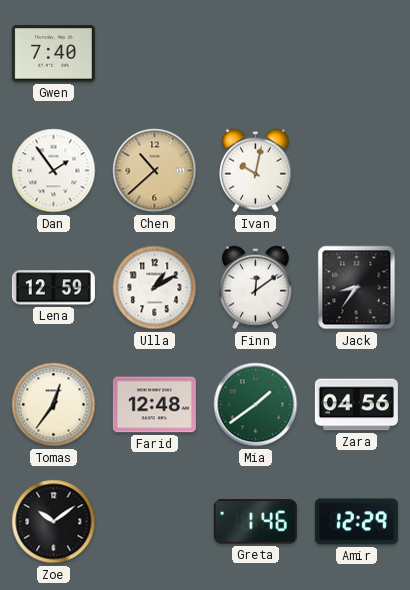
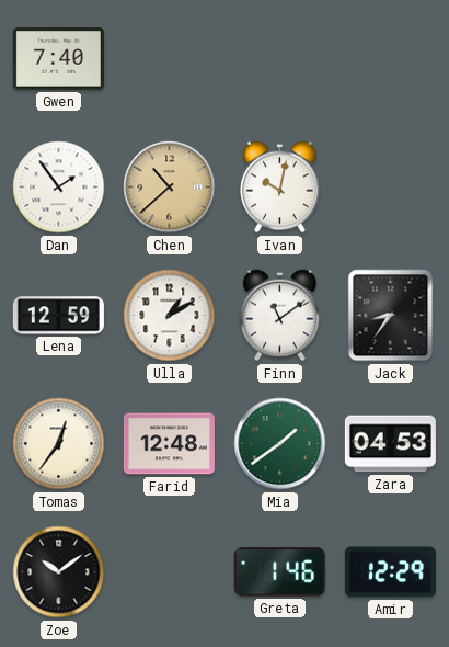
Finn: 12:09 -> 11:09
Zara: 04:56 -> 04:53
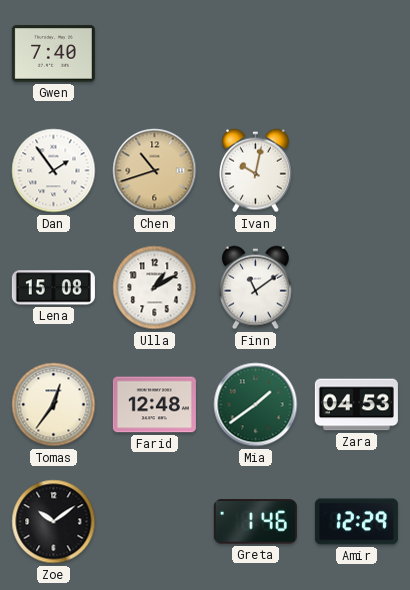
Chen: 10:38 -> 10:42
Lena: 12:59 -> 15:08
Jack: 8:36 -> none
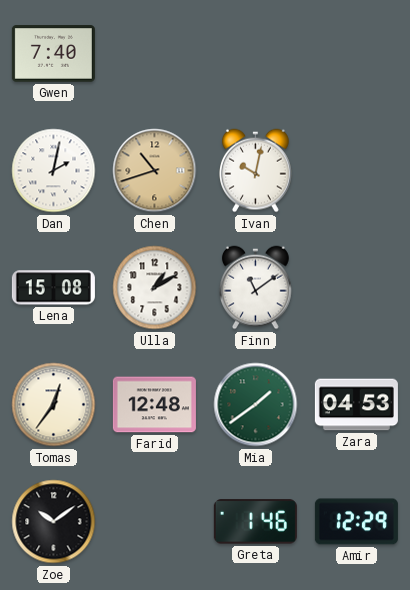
Dan: 1:54 -> 2:02
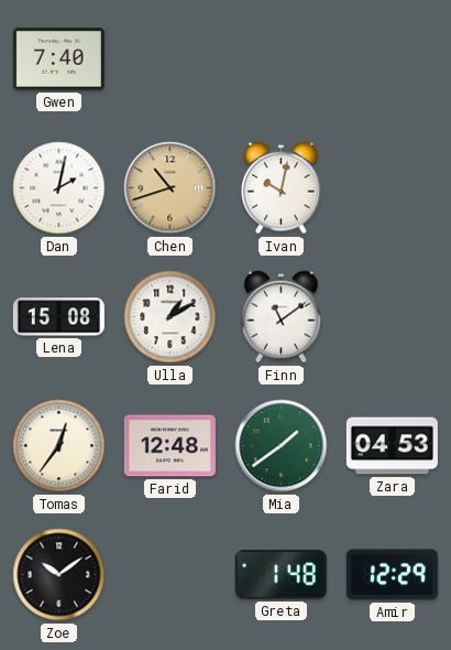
Greta: 1:46 -> 1:48
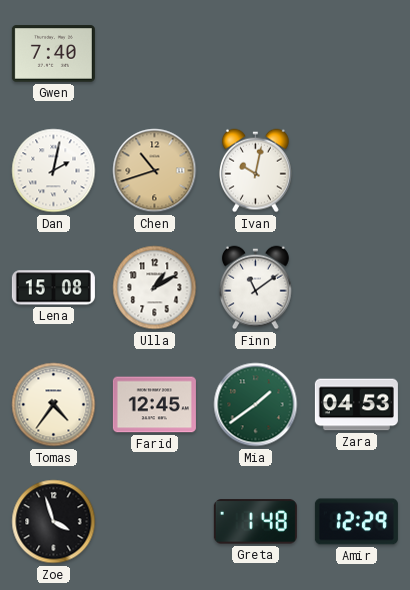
Tomas: 12:36 -> 4:36
Farid: 12:48 -> 12:45
Zoe: 10:09 -> 3:57
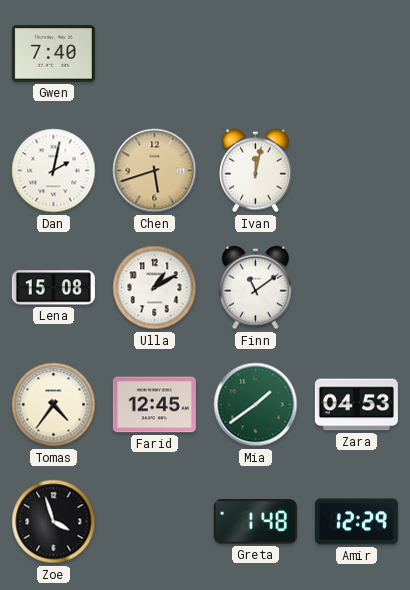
Chen: 10:42 -> 5:42
Ivan: 10:02 -> 12:02
